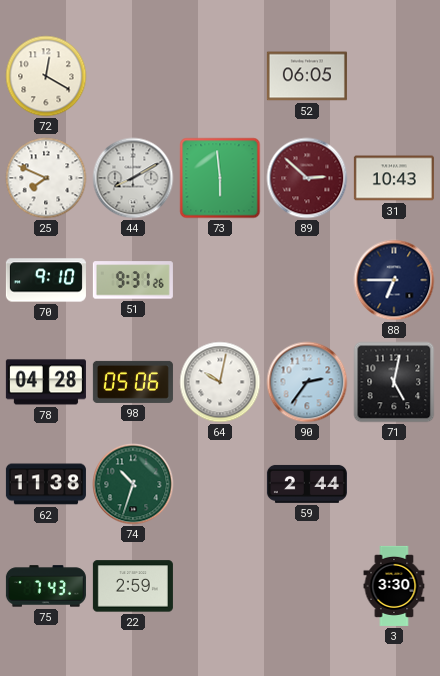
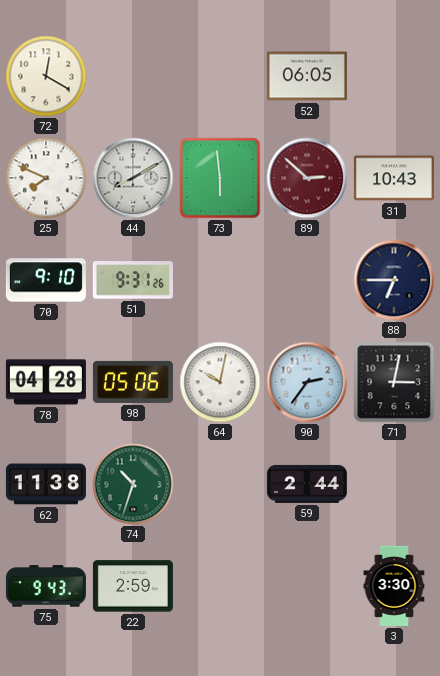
71: 5:02 -> 3:02
75: 7:43 -> 9:43
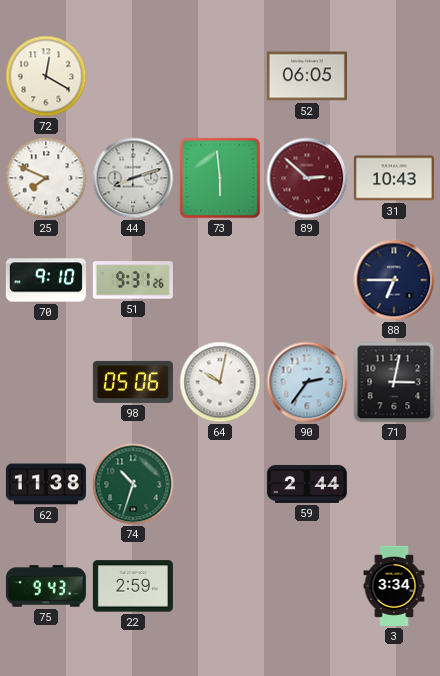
44: 8:10 -> 8:12
78: 04:28 -> none
3: 3:30 -> 3:34
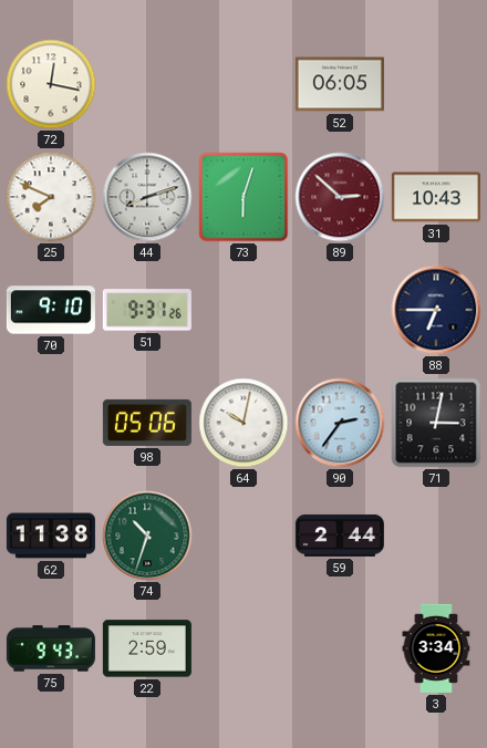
72: 12:20 -> 12:17
73: 5:59 -> 6:03
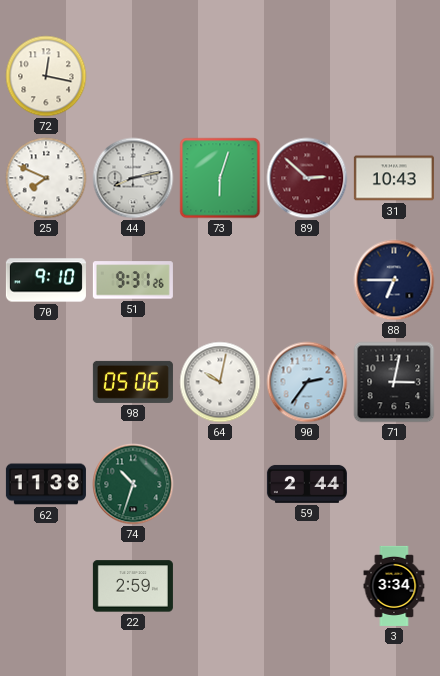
52: 06:05 -> none
44: 8:12 -> 8:13
75: 9:43 -> none
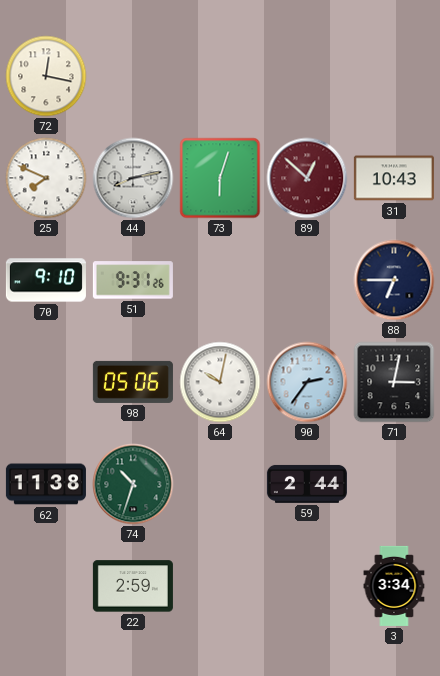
89: 2:52 -> 12:52
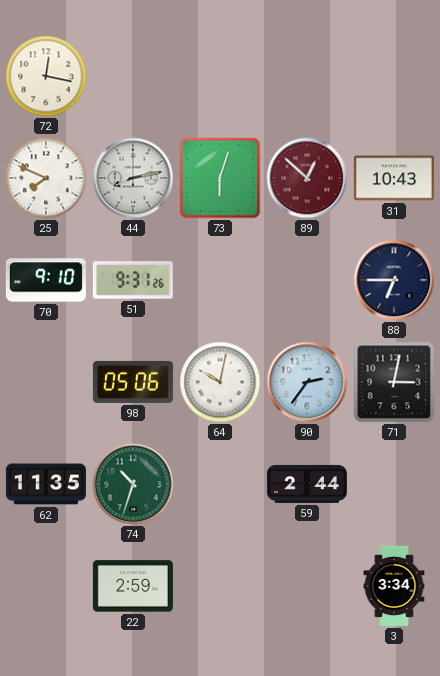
62: 11:38 -> 11:35
